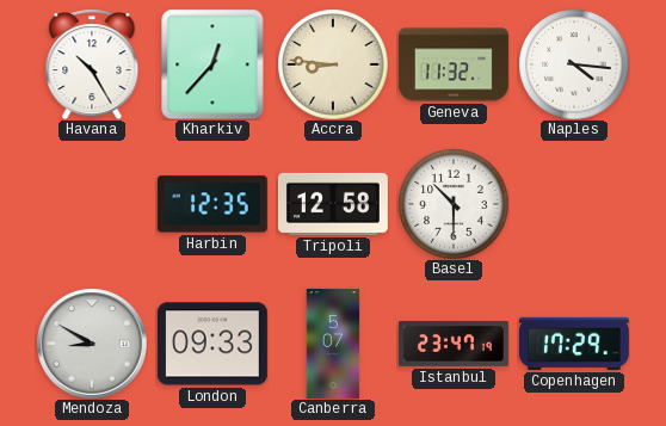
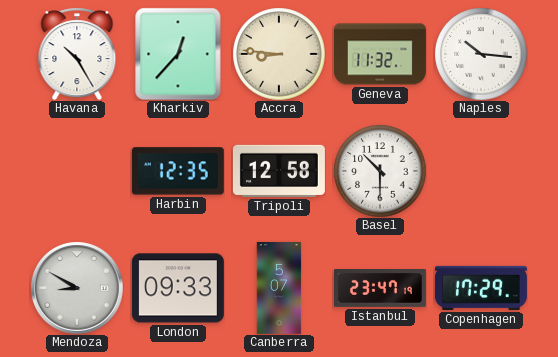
Naples: 4:16 -> 10:16
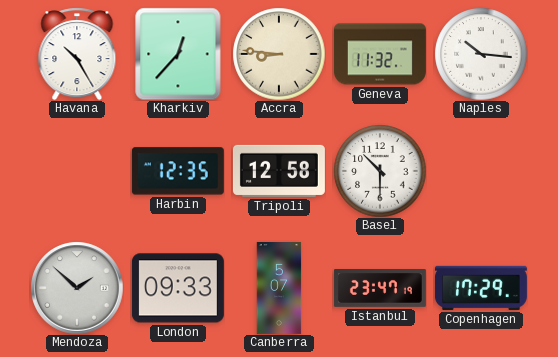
Mendoza: 8:50 -> 1:52
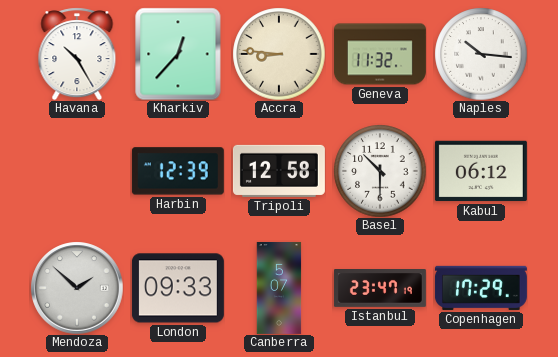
Harbin: 12:35 -> 12:39
Kabul: none -> 06:12
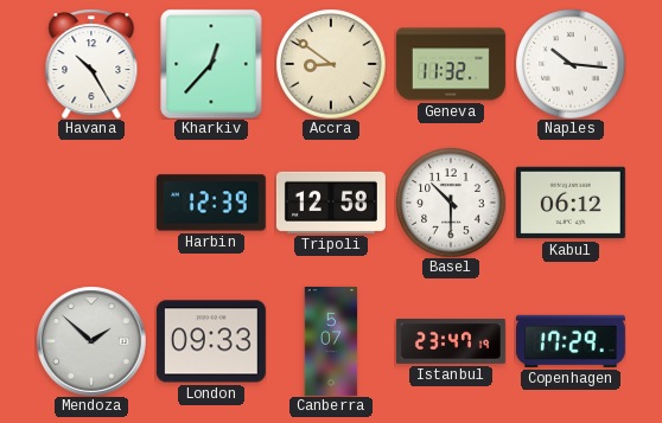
Accra: 8:46 -> 8:51
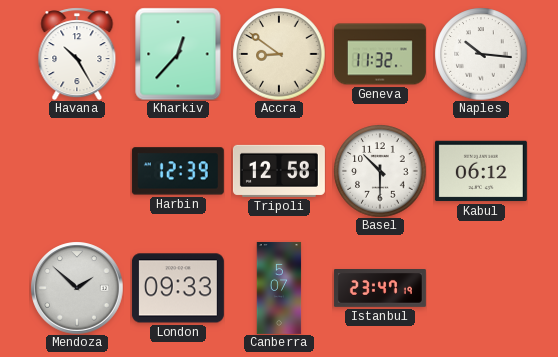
Copenhagen: 17:29 -> none
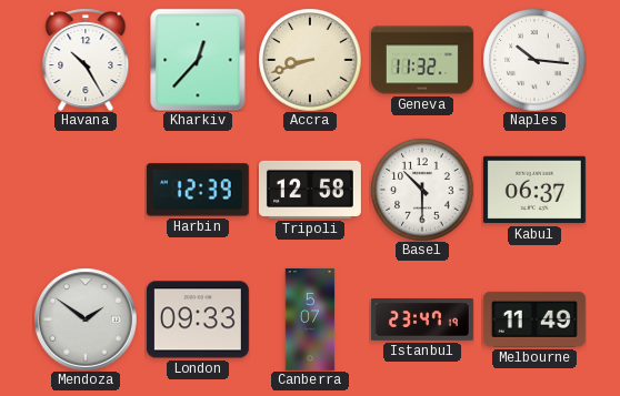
Accra: 8:51 -> 8:42
Kabul: 06:12 -> 06:37
Mendoza: 1:52 -> 1:51
Melbourne: none -> 11:49
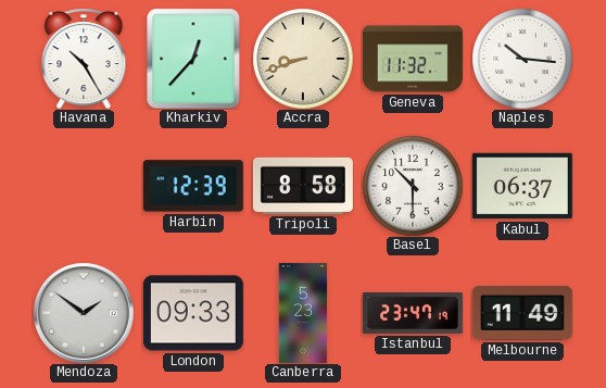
Tripoli: 12:58 -> 8:58
Canberra: 5:07 -> 5:23
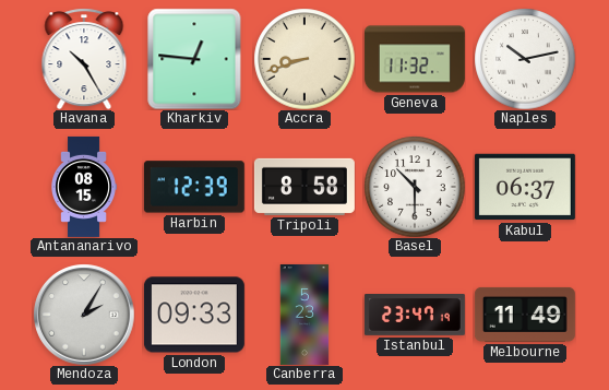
Kharkiv: 12:37 -> 12:46
Naples: 10:16 -> 10:13
Antananarivo: none -> 08:15
Mendoza: 1:51 -> 2:05
